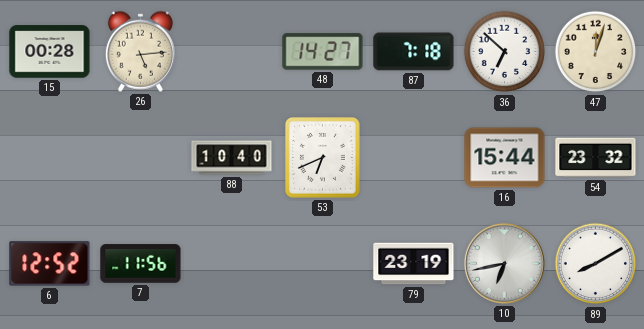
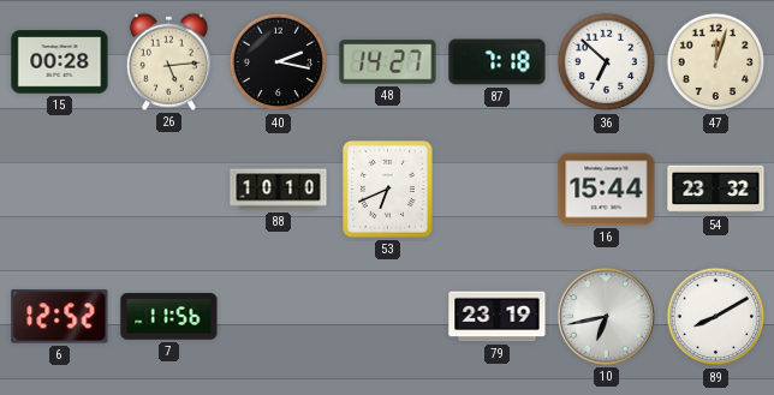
40: none -> 2:17
88: 10:40 -> 10:10
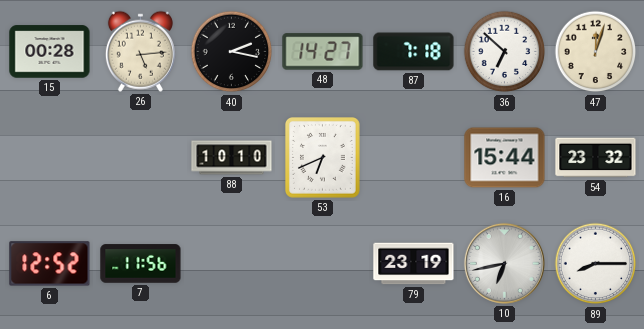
89: 8:10 -> 8:15
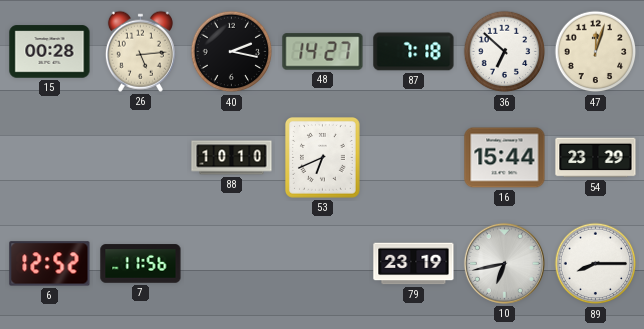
54: 23:32 -> 23:29
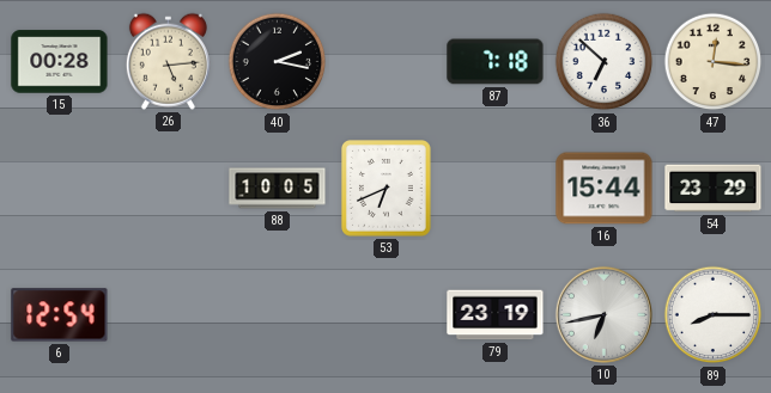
48: 14:27 -> none
47: 12:03 -> 12:16
88: 10:10 -> 10:05
6: 12:52 -> 12:54
7: 11:56 -> none
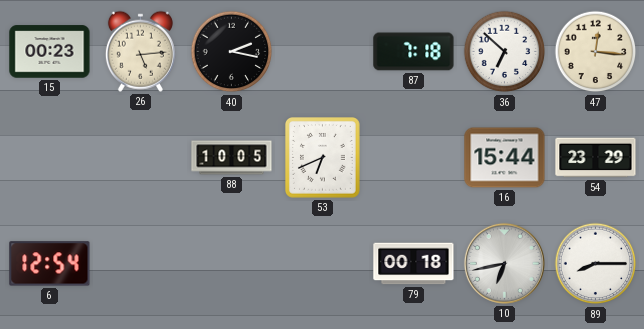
15: 00:28 -> 00:23
79: 23:19 -> 00:18
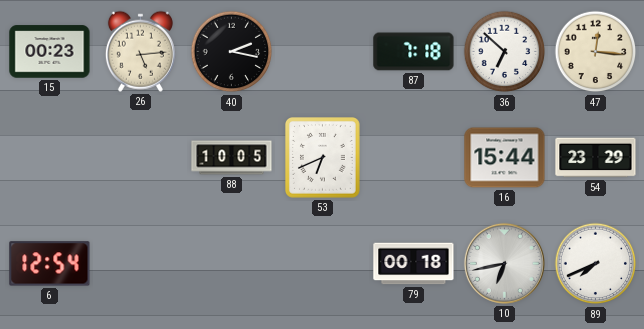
89: 8:15 -> 7:41
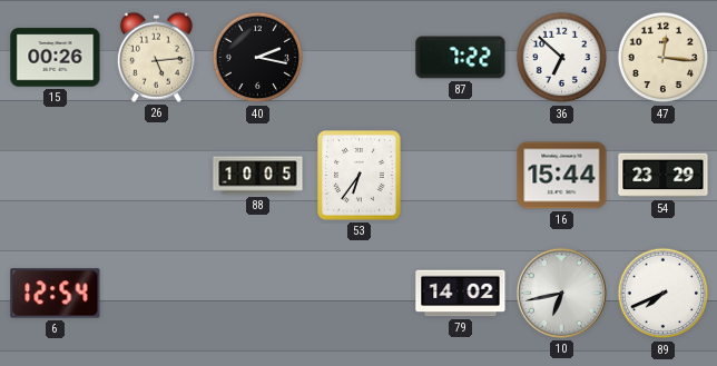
15: 00:23 -> 00:26
87: 7:18 -> 7:22
53: 6:41 -> 6:36
79: 00:18 -> 14:02
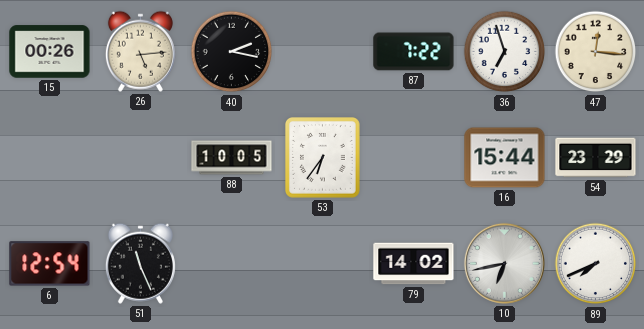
36: 6:52 -> 6:57
51: none -> 11:26
